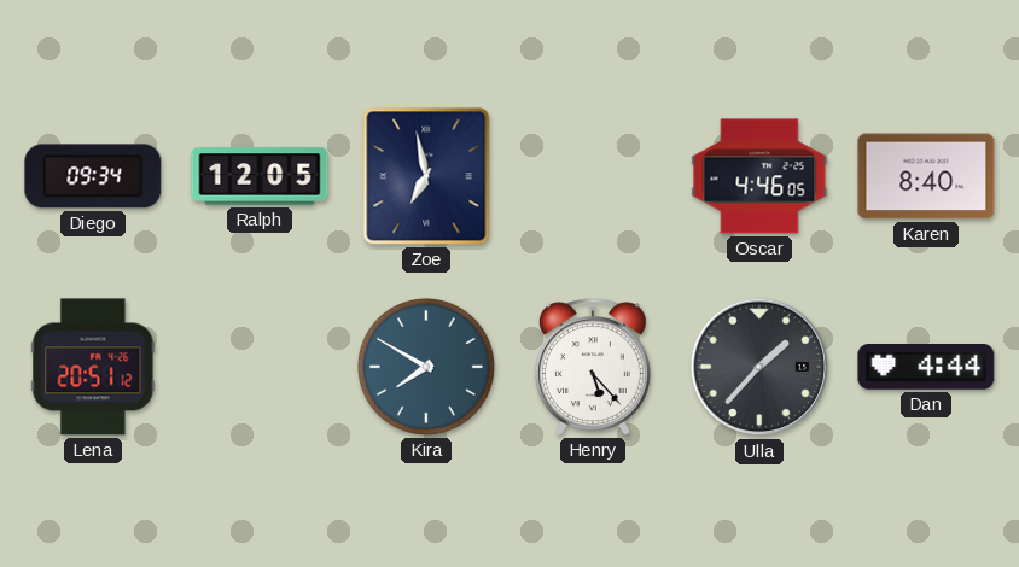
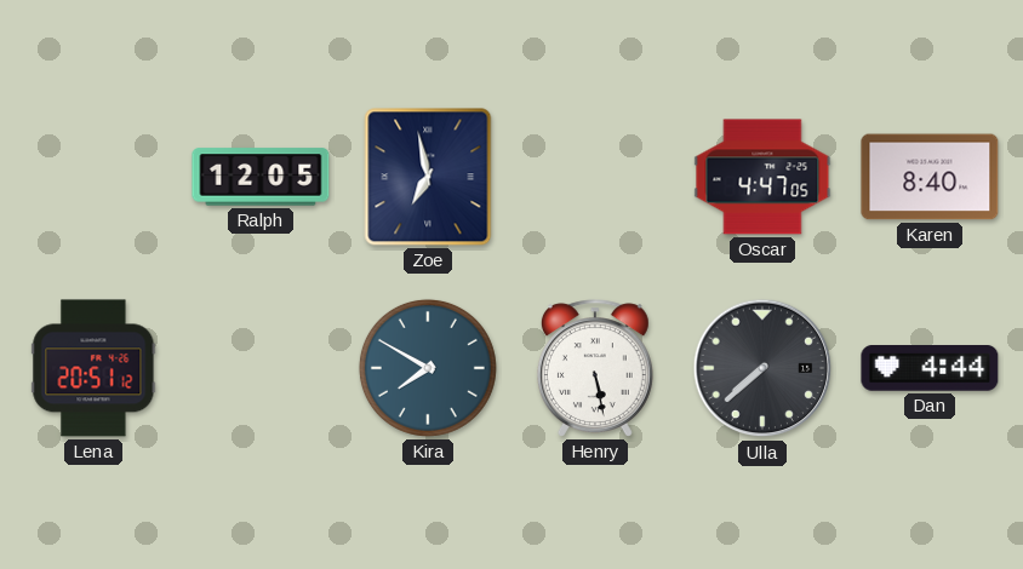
Diego: 09:34 -> none
Oscar: 4:46 -> 4:47
Henry: 5:23 -> 5:28
Ulla: 1:37 -> 7:38
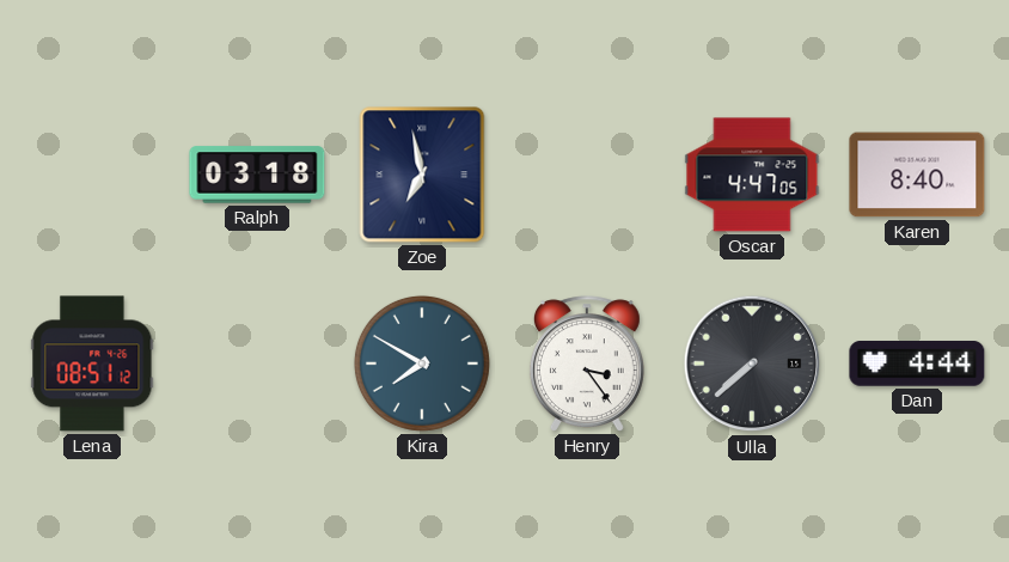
Ralph: 12:05 -> 03:18
Lena: 20:51 -> 08:51
Henry: 5:28 -> 3:24
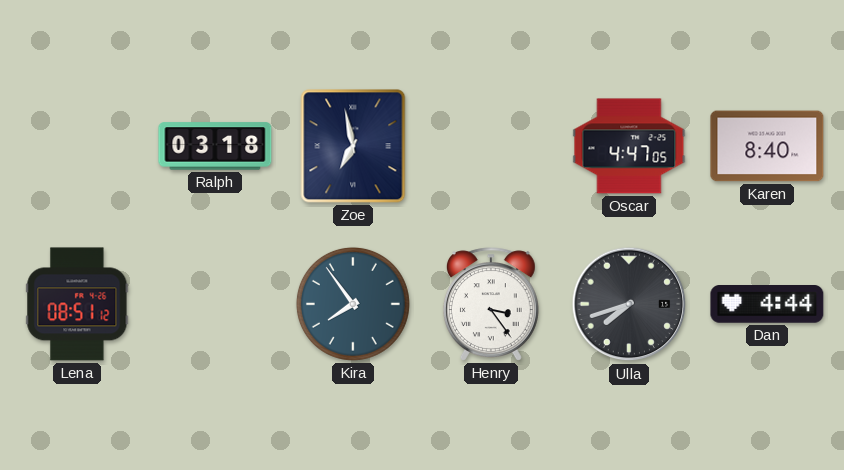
Kira: 7:50 -> 7:54
Ulla: 7:38 -> 7:42
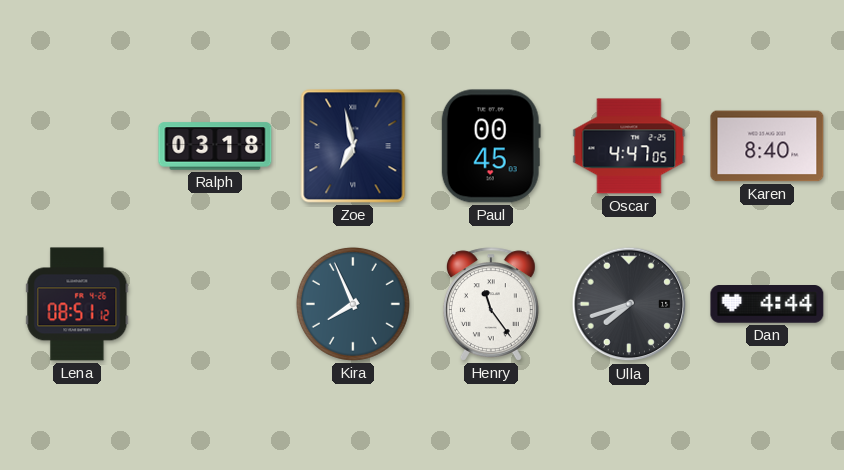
Paul: none -> 00:45
Kira: 7:54 -> 7:56
Henry: 3:24 -> 11:24
